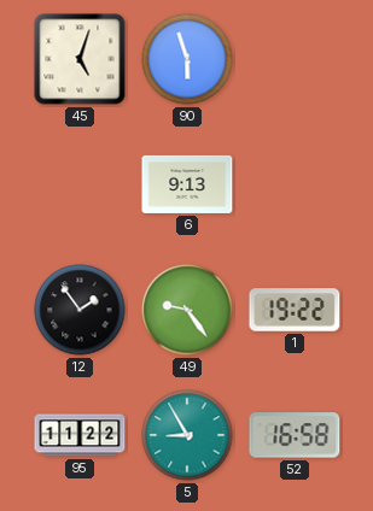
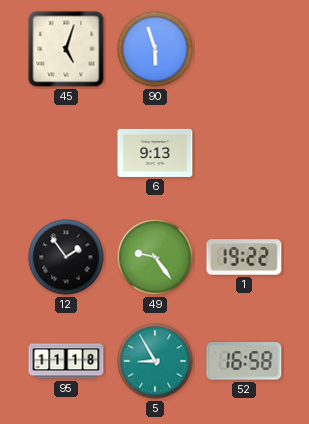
95: 11:22 -> 11:18
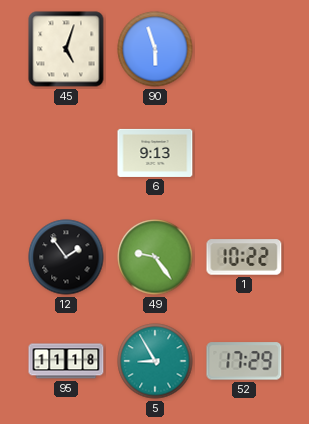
1: 19:22 -> 10:22
52: 16:58 -> 17:29
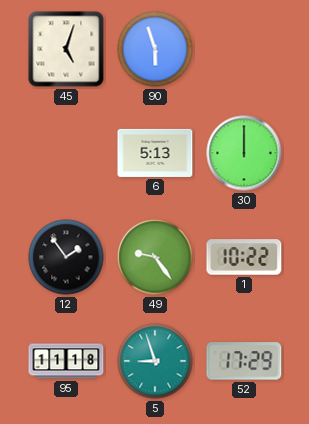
6: 9:13 -> 5:13
30: none -> 12:00
5: 8:55 -> 8:57
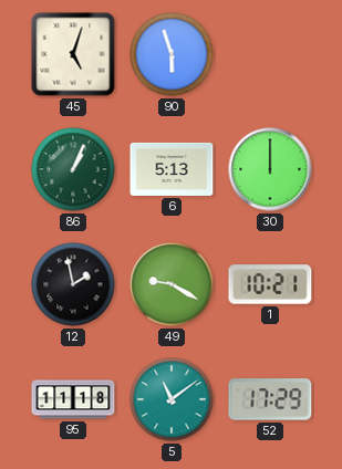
86: none -> 1:04
12: 1:54 -> 1:58
49: 9:24 -> 9:20
1: 10:22 -> 10:21
5: 8:57 -> 11:09
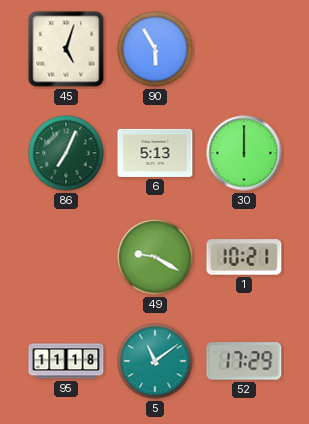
90: 5:57 -> 5:55
86: 1:04 -> 7:04
12: 1:58 -> none
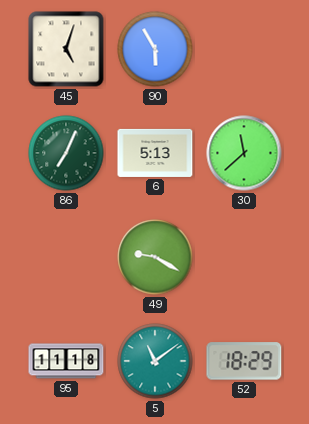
30: 12:00 -> 11:38
1: 10:21 -> none
52: 17:29 -> 18:29
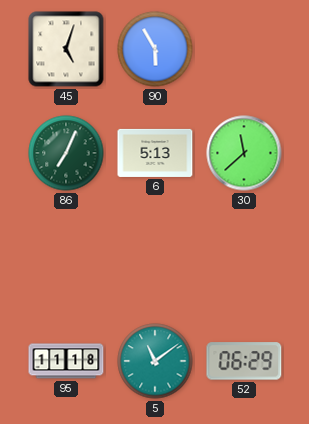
49: 9:20 -> none
52: 18:29 -> 06:29
